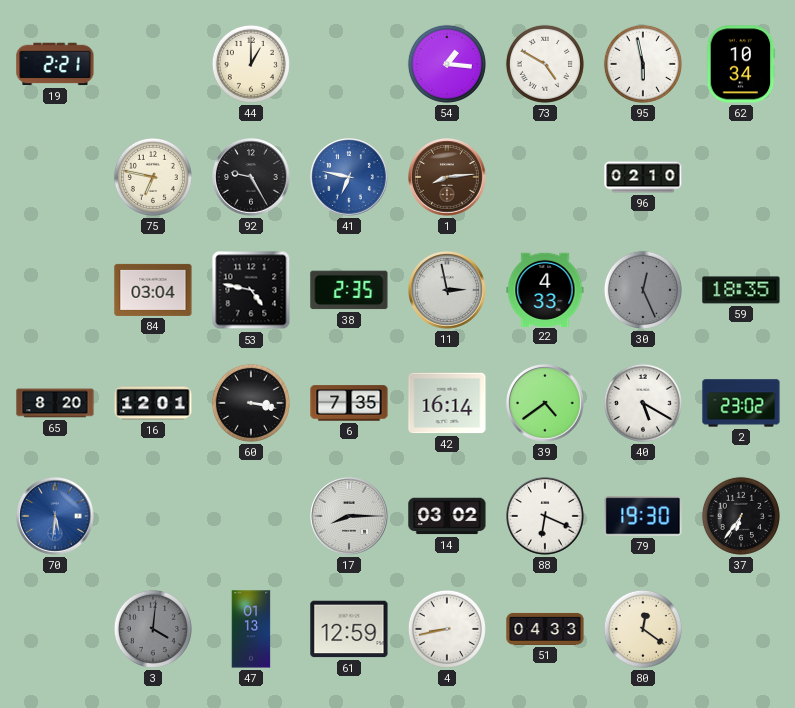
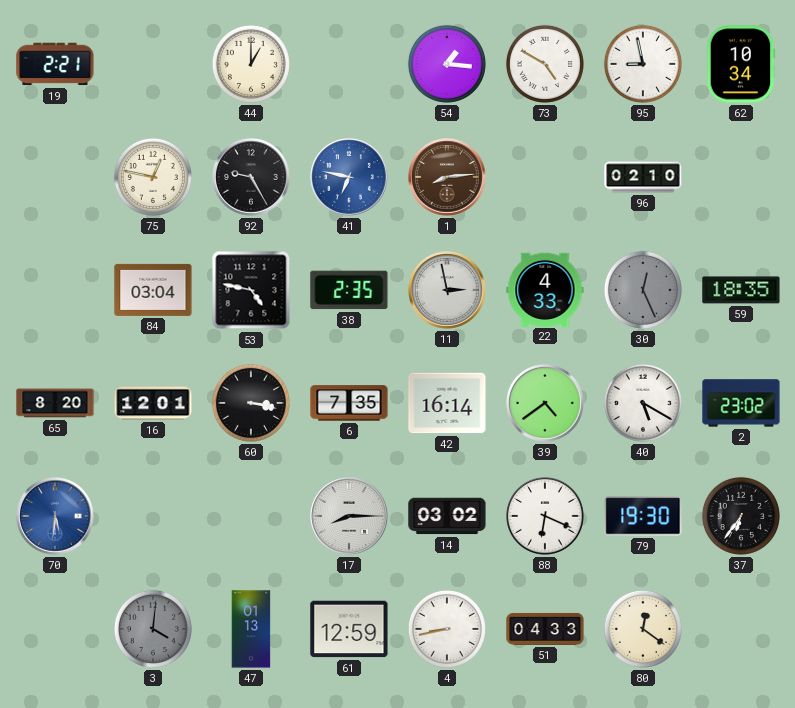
95: 5:58 -> 8:58
75: 6:47 -> 12:47
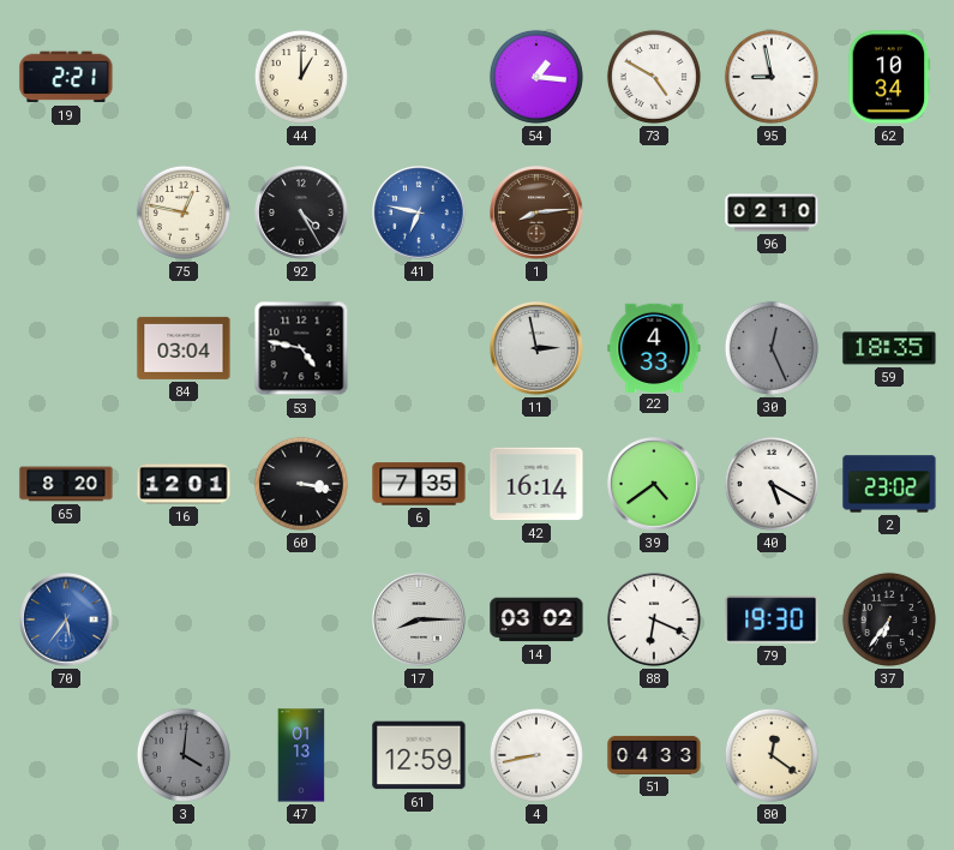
92: 9:25 -> 4:25
38: 2:35 -> none
70: 5:31 -> 5:36
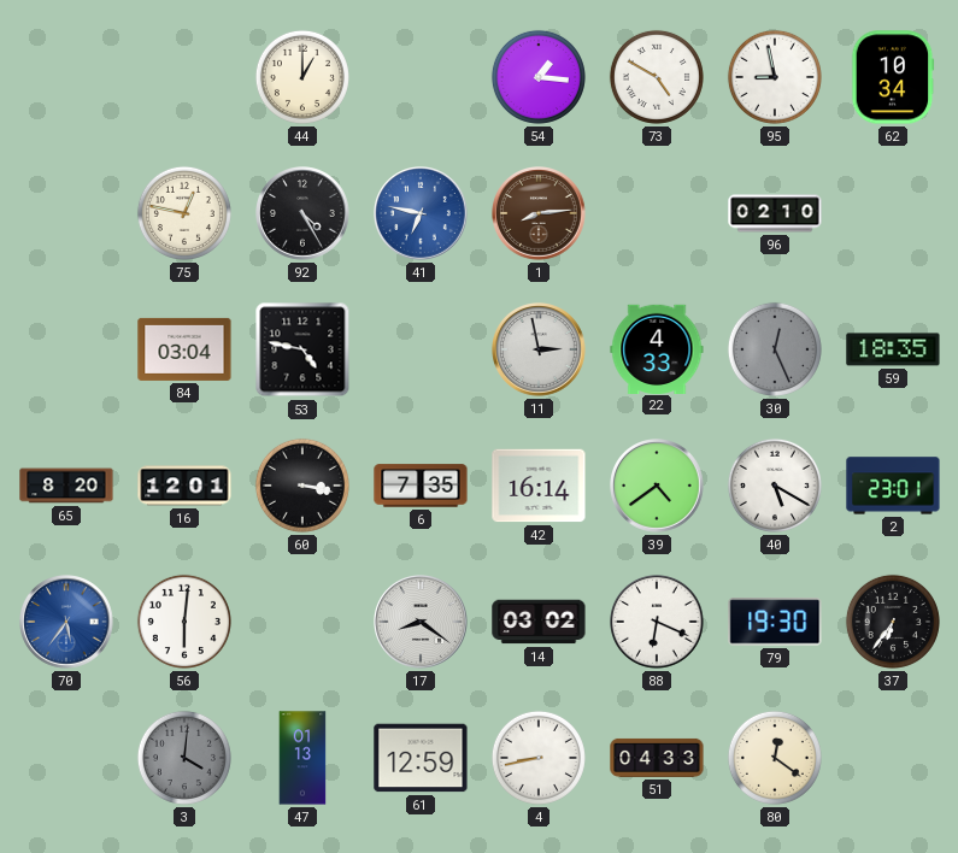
19: 2:21 -> none
2: 23:02 -> 23:01
56: none -> 6:01
17: 8:15 -> 8:21
